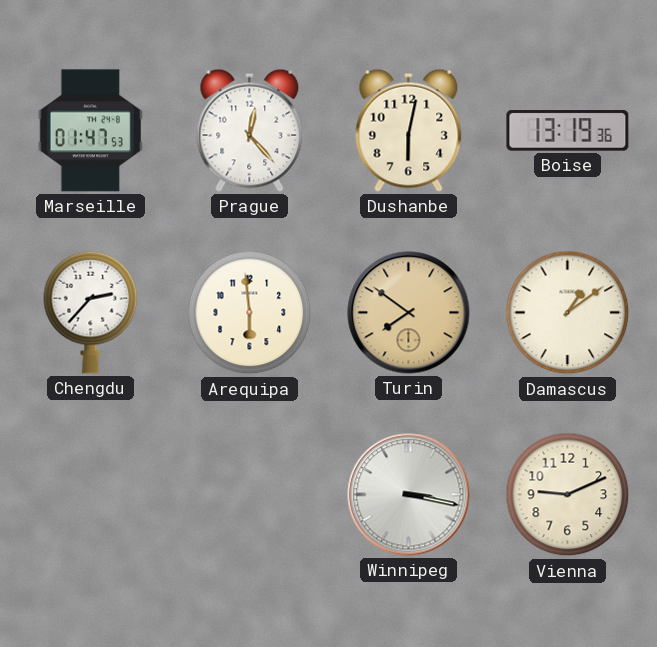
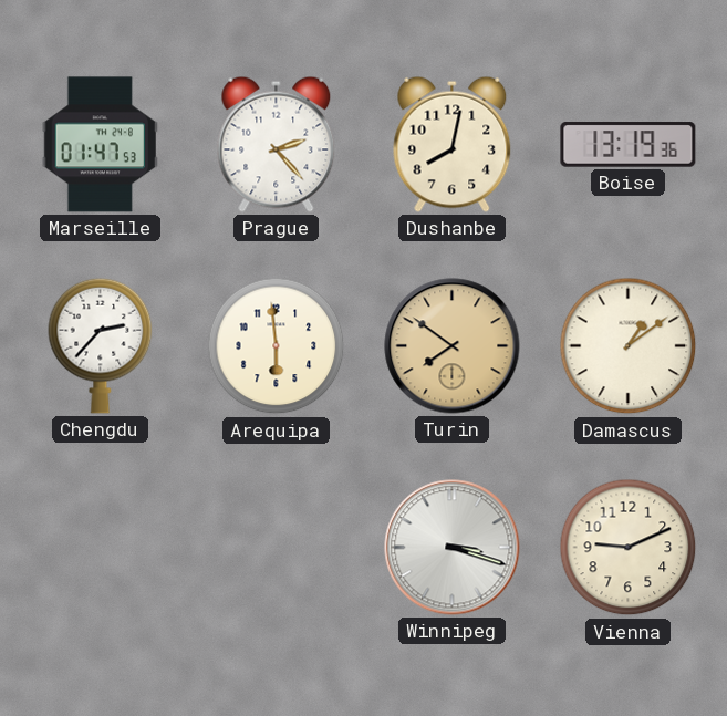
Prague: 12:23 -> 2:23
Dushanbe: 6:02 -> 8:02
Winnipeg: 3:17 -> 3:18
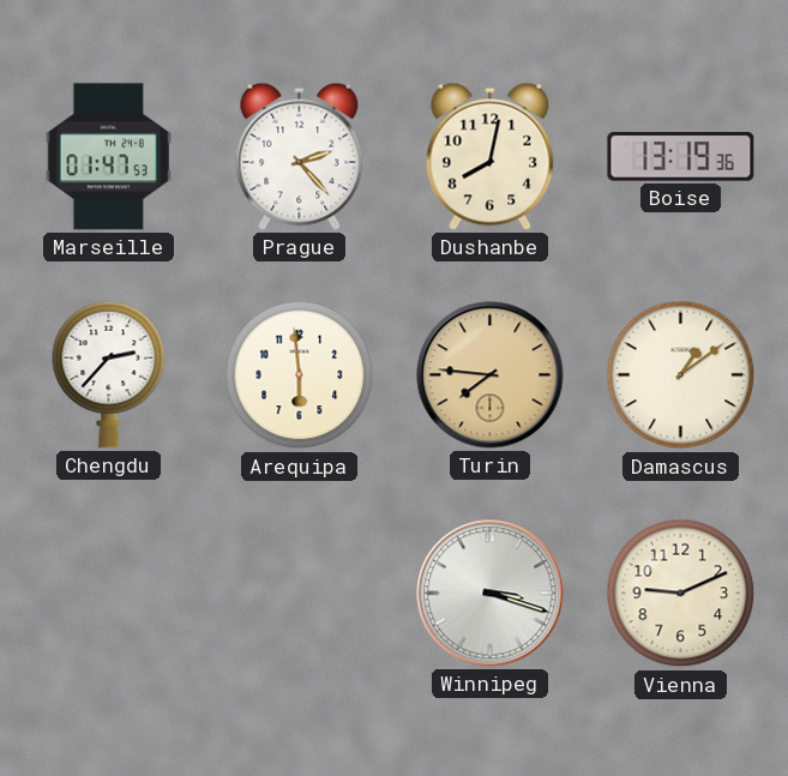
Turin: 7:51 -> 7:46
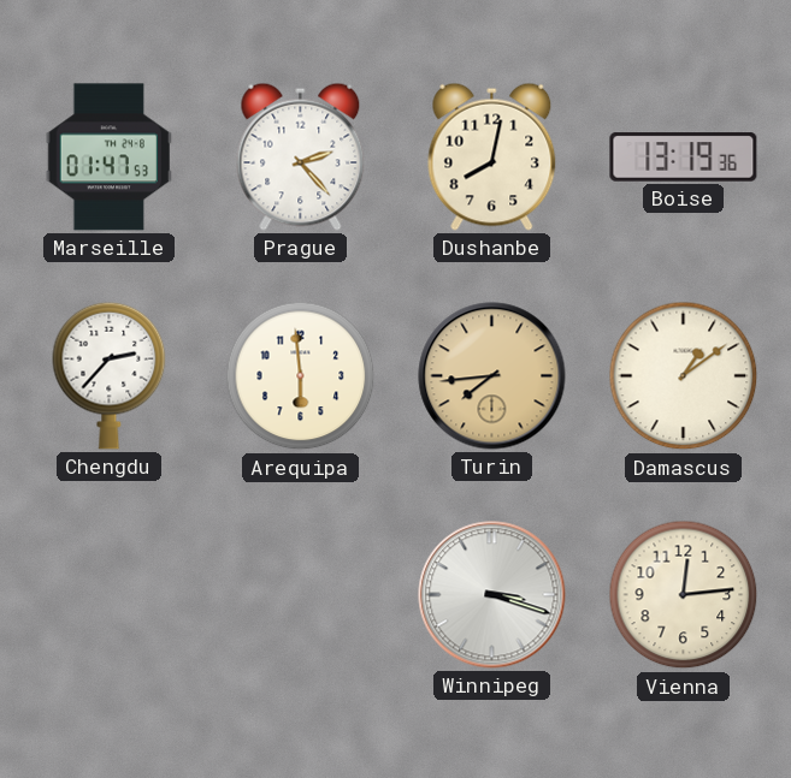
Turin: 7:46 -> 7:44
Vienna: 9:11 -> 12:14
